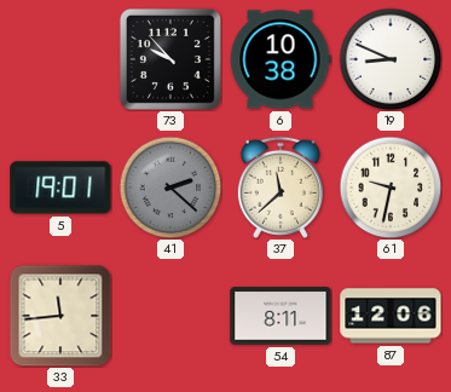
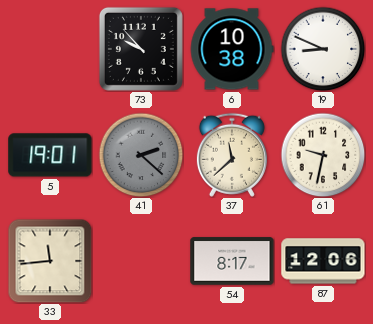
54: 8:11 -> 8:17
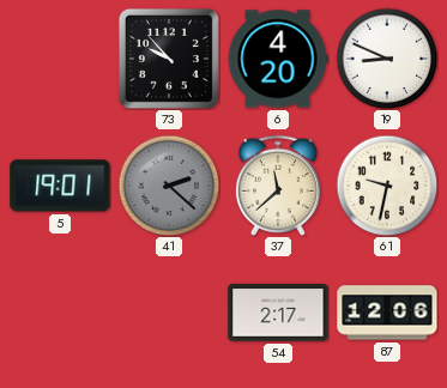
6: 10:38 -> 4:20
33: 11:44 -> none
54: 8:17 -> 2:17
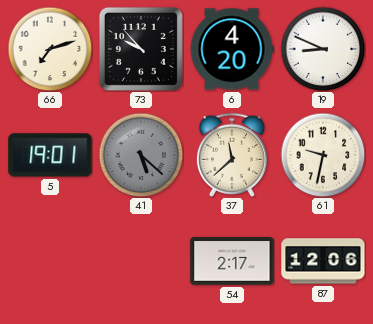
66: none -> 7:12
41: 2:22 -> 5:22
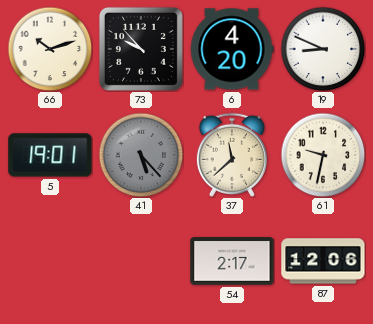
66: 7:12 -> 10:12
41: 5:22 -> 5:23
